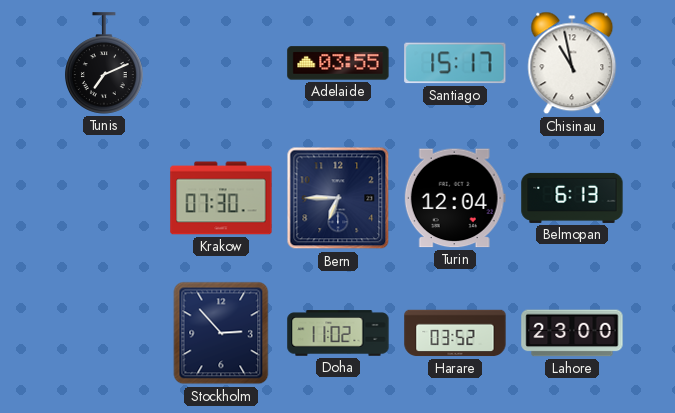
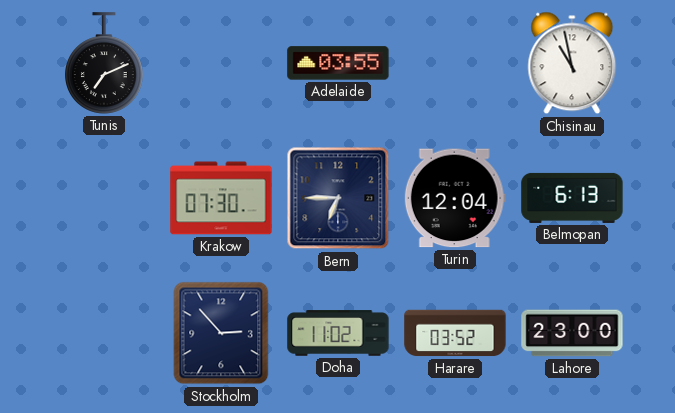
Santiago: 15:17 -> none
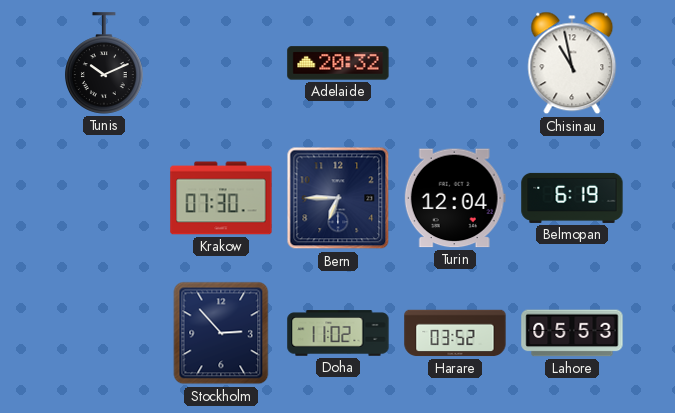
Tunis: 7:11 -> 10:11
Adelaide: 03:55 -> 20:32
Belmopan: 6:13 -> 6:19
Lahore: 23:00 -> 05:53
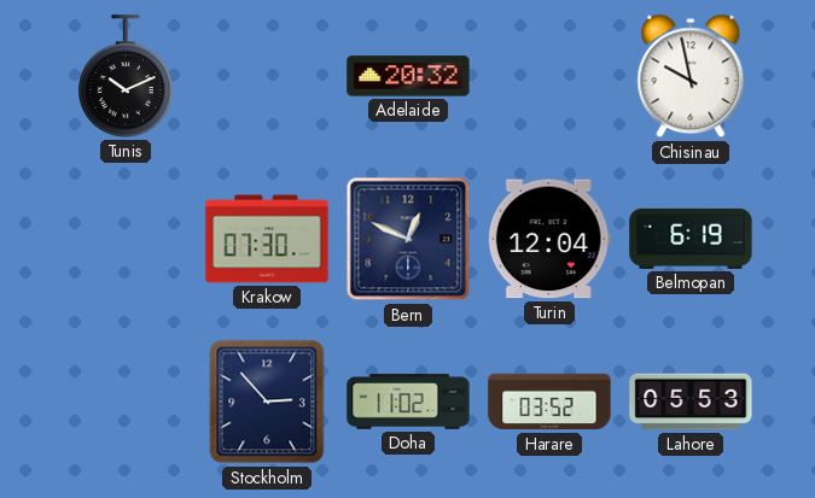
Chisinau: 10:58 -> 9:58
Bern: 6:45 -> 12:49
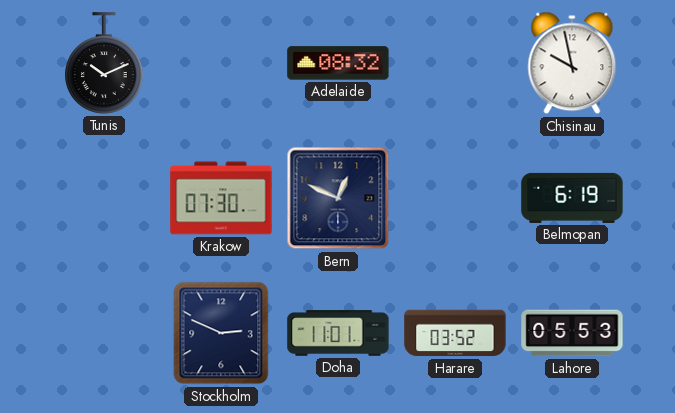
Adelaide: 20:32 -> 08:32
Turin: 12:04 -> none
Stockholm: 2:53 -> 2:49
Doha: 11:02 -> 11:01
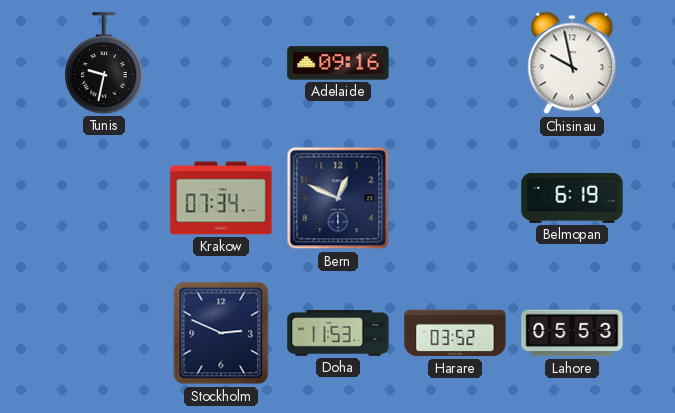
Tunis: 10:11 -> 9:32
Adelaide: 08:32 -> 09:16
Krakow: 07:30 -> 07:34
Doha: 11:01 -> 11:53
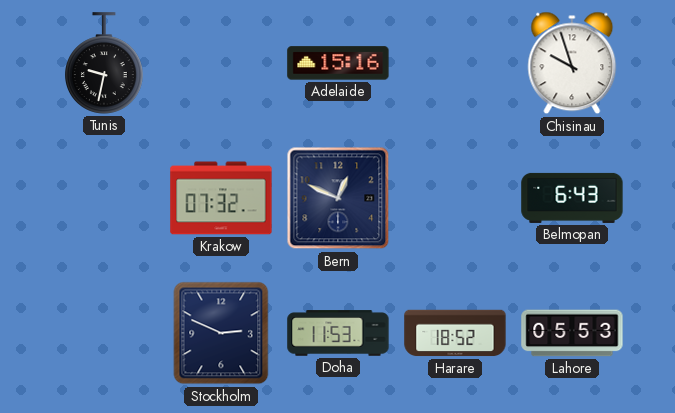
Adelaide: 09:16 -> 15:16
Chisinau: 9:58 -> 9:57
Krakow: 07:34 -> 07:32
Belmopan: 6:19 -> 6:43
Harare: 03:52 -> 18:52
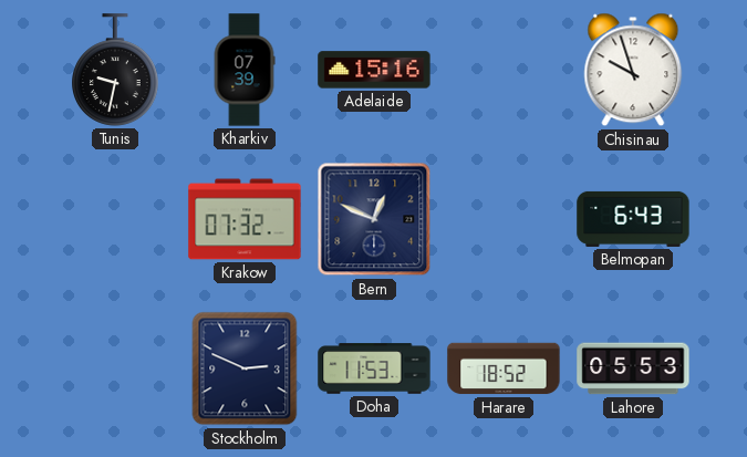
Kharkiv: none -> 07:39
